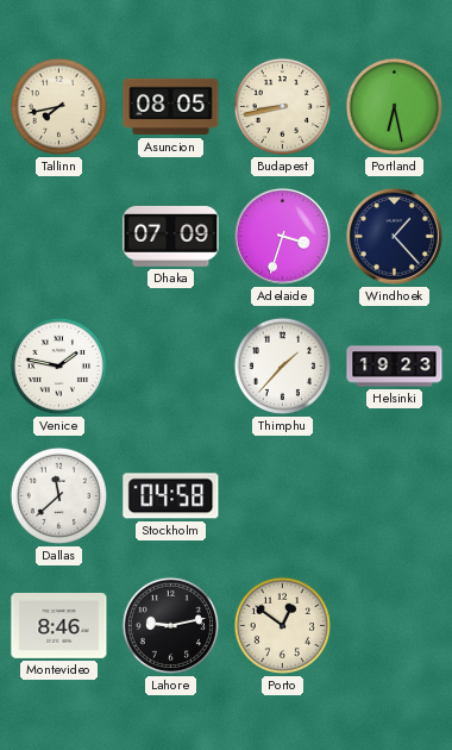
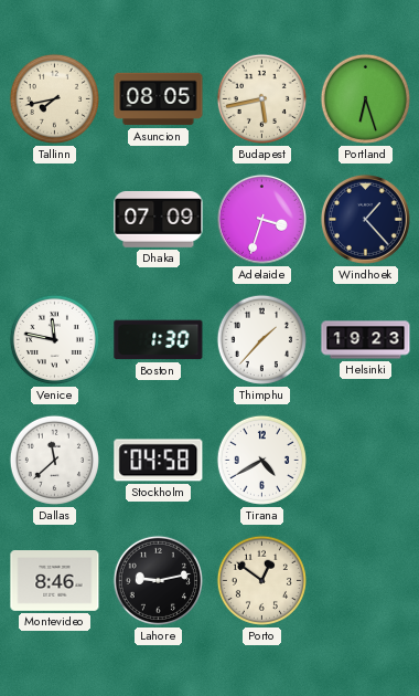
Budapest: 8:43 -> 5:43
Portland: 6:28 -> 6:27
Venice: 1:47 -> 11:47
Boston: none -> 1:30
Tirana: none -> 4:40
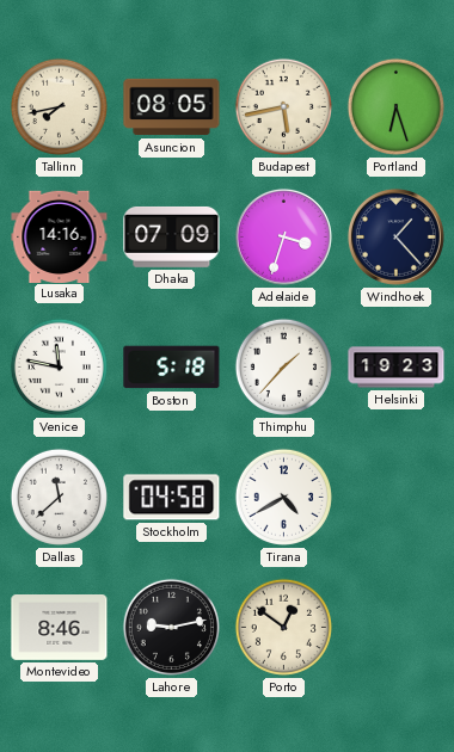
Lusaka: none -> 14:16
Boston: 1:30 -> 5:18
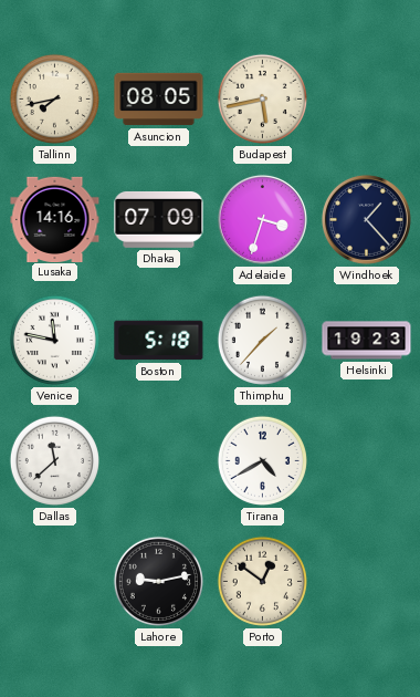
Portland: 6:27 -> none
Stockholm: 04:58 -> none
Montevideo: 8:46 -> none
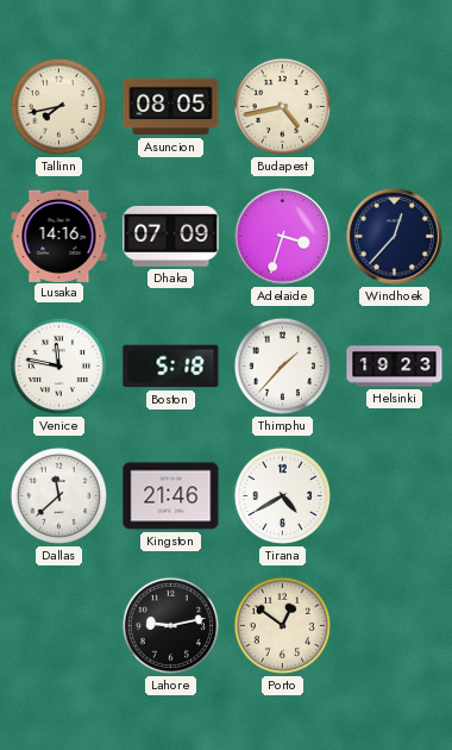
Budapest: 5:43 -> 4:43
Windhoek: 1:23 -> 12:37
Kingston: none -> 21:46
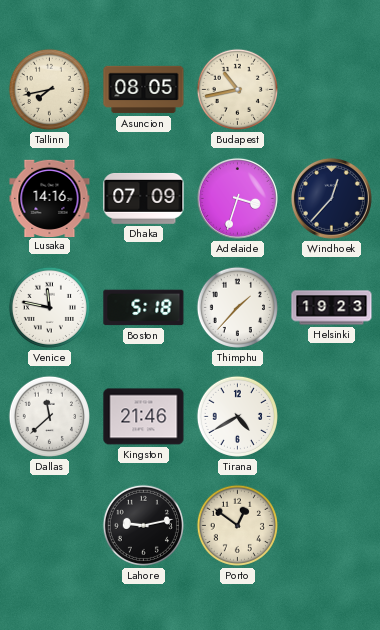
Budapest: 4:43 -> 10:43
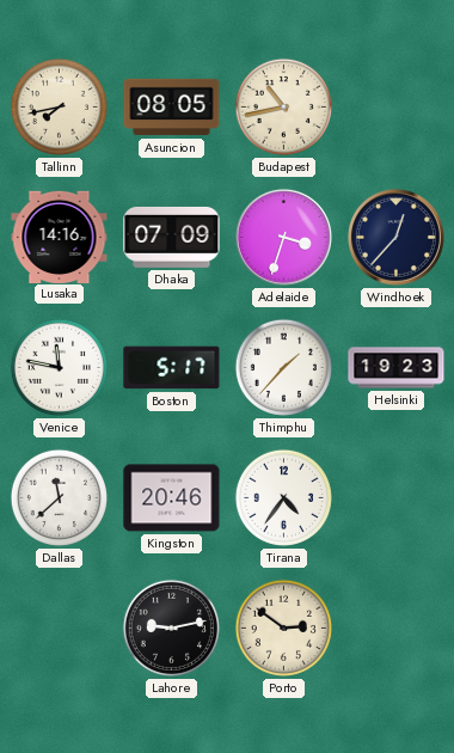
Boston: 5:18 -> 5:17
Kingston: 21:46 -> 20:46
Tirana: 4:40 -> 4:36
Porto: 12:51 -> 2:51
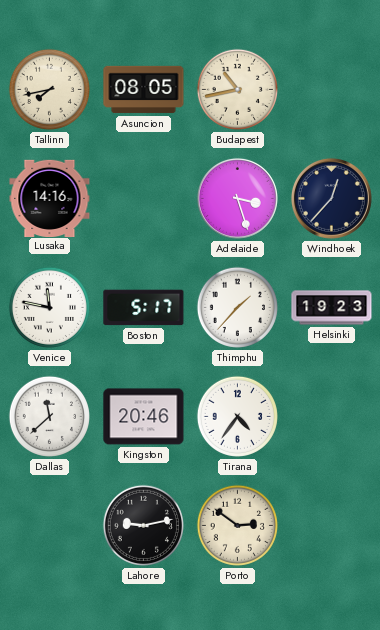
Dhaka: 07:09 -> none
Adelaide: 3:33 -> 3:27
